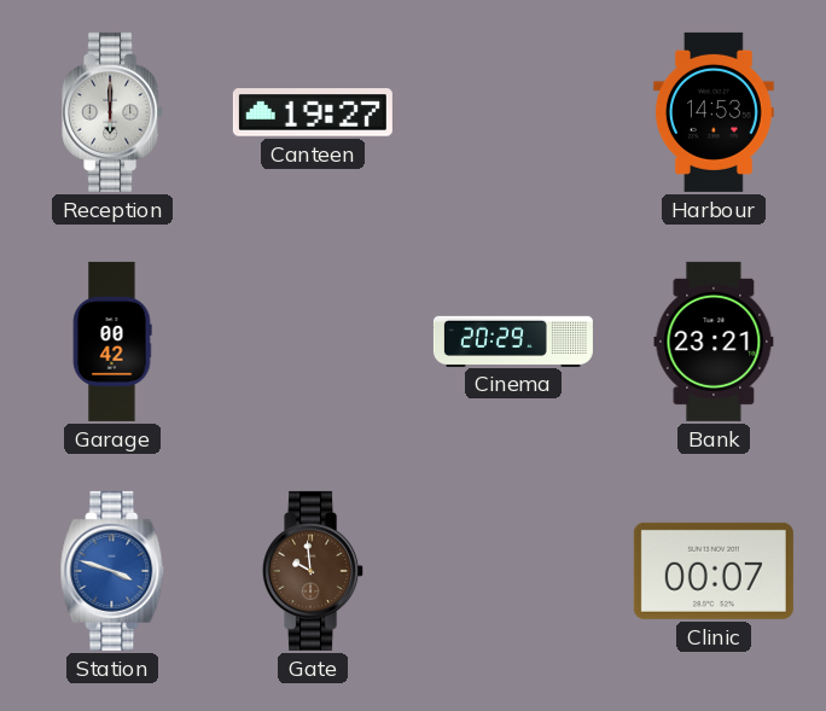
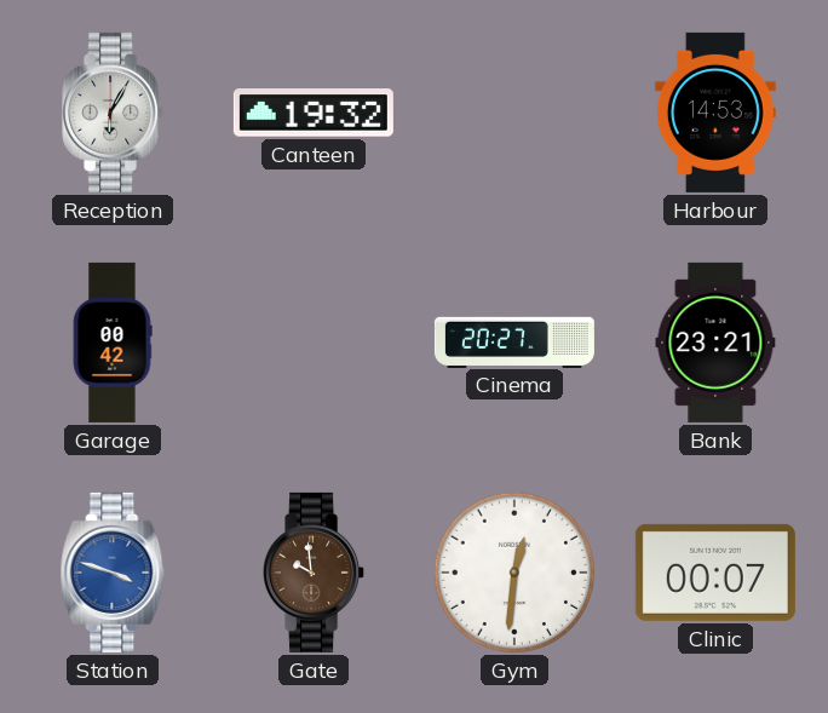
Reception: 6:00 -> 6:05
Canteen: 19:27 -> 19:32
Cinema: 20:29 -> 20:27
Gym: none -> 12:31
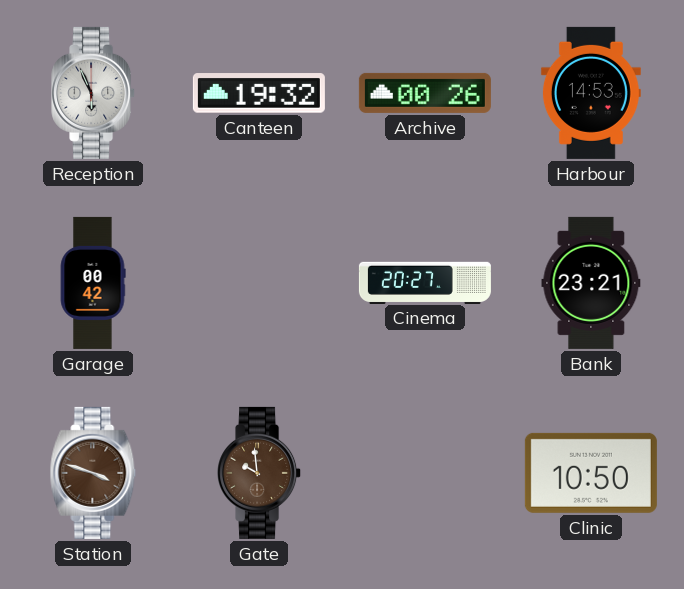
Reception: 6:05 -> 5:56
Archive: none -> 00:26
Station dial: blue -> brown
Gym: 12:31 -> none
Clinic: 00:07 -> 10:50
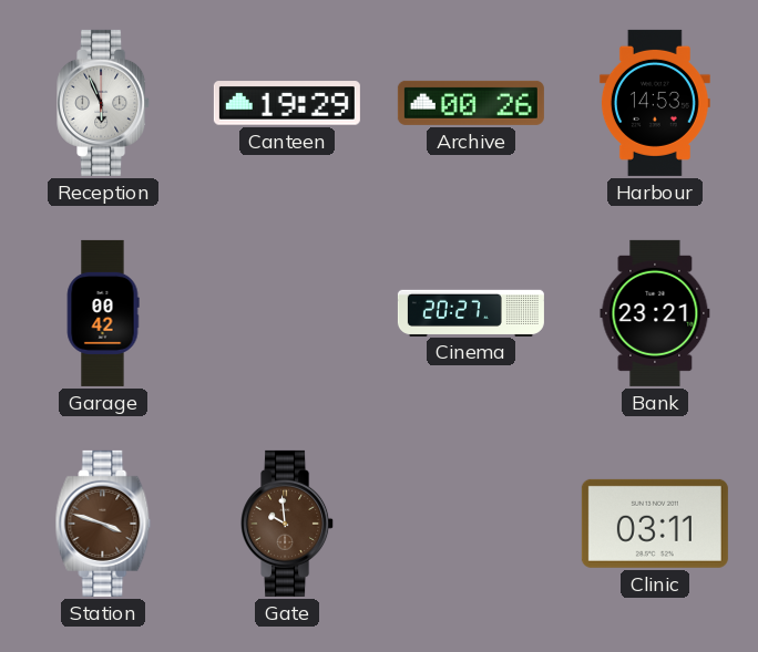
Canteen: 19:32 -> 19:29
Clinic: 10:50 -> 03:11
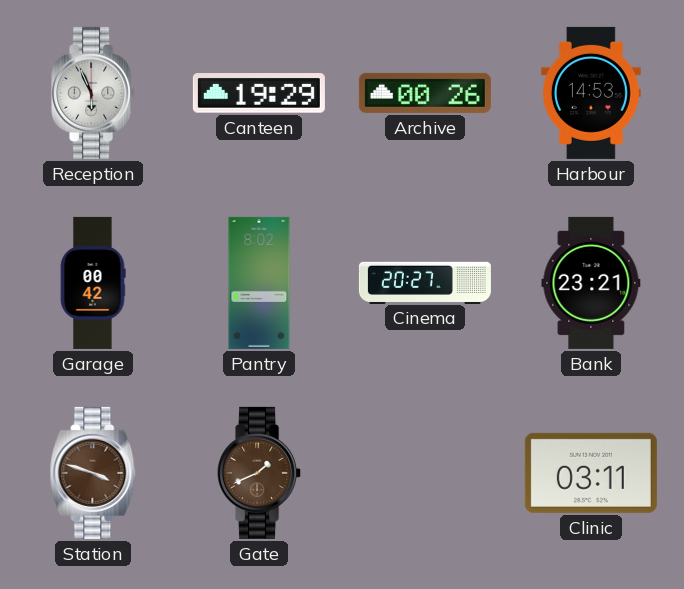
Pantry: none -> 8:02
Gate: 9:59 -> 1:41
